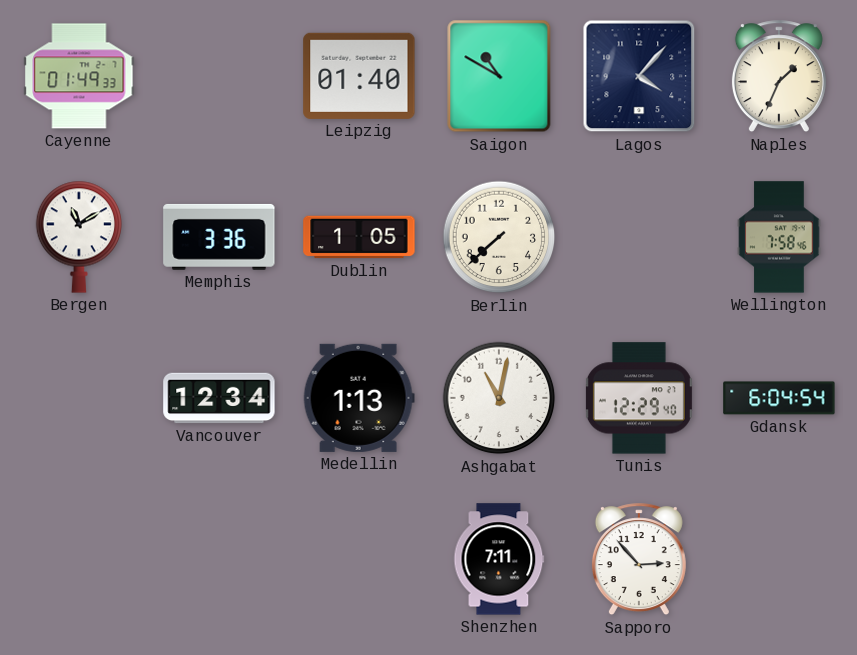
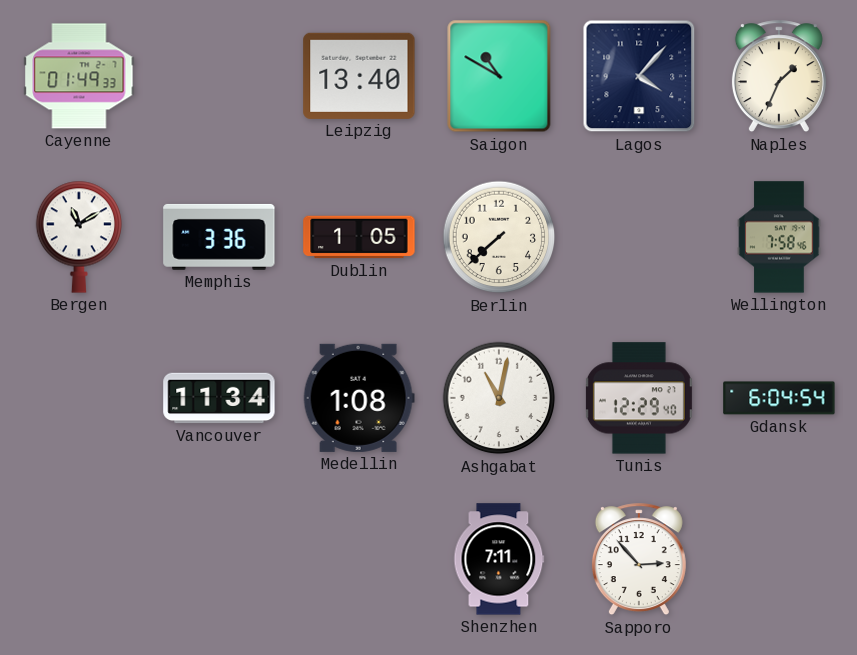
Leipzig: 01:40 -> 13:40
Vancouver: 12:34 -> 11:34
Medellin: 1:13 -> 1:08
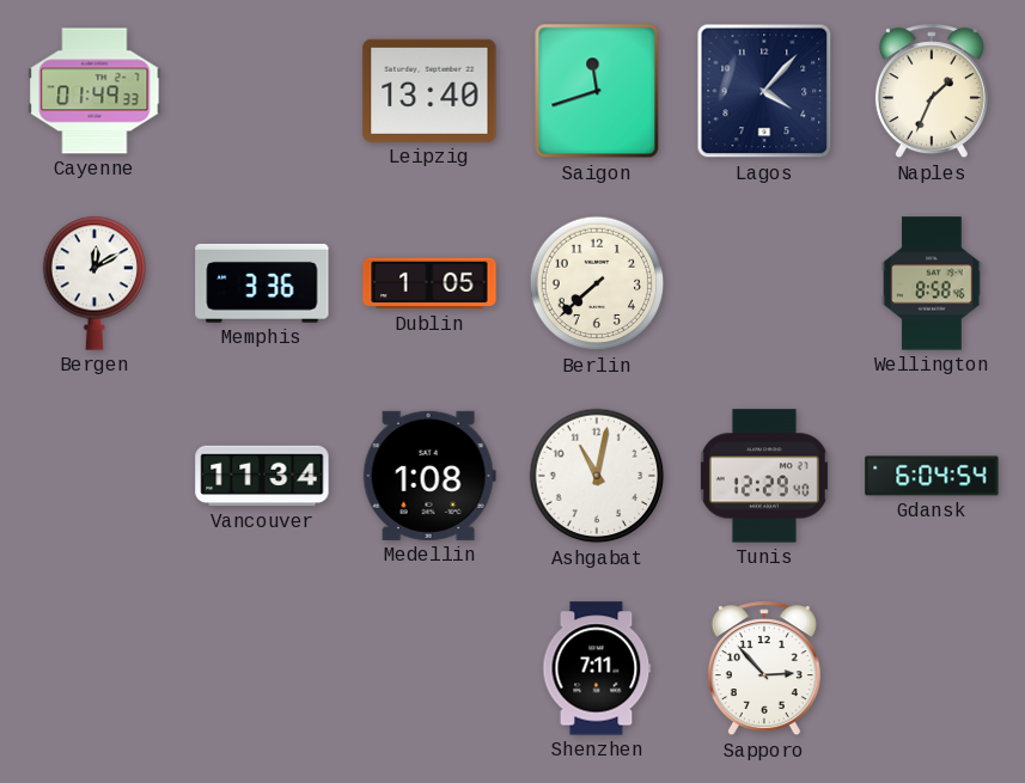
Saigon: 10:50 -> 11:42
Bergen: 11:10 -> 12:10
Wellington: 7:58 -> 8:58
